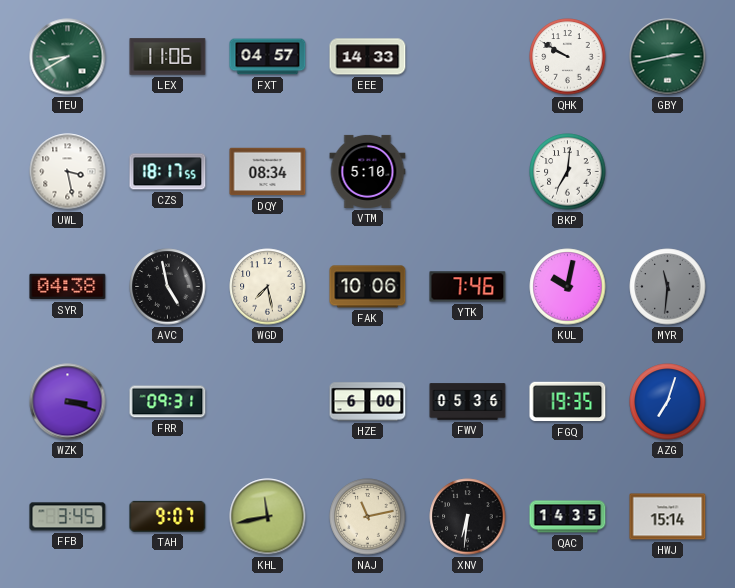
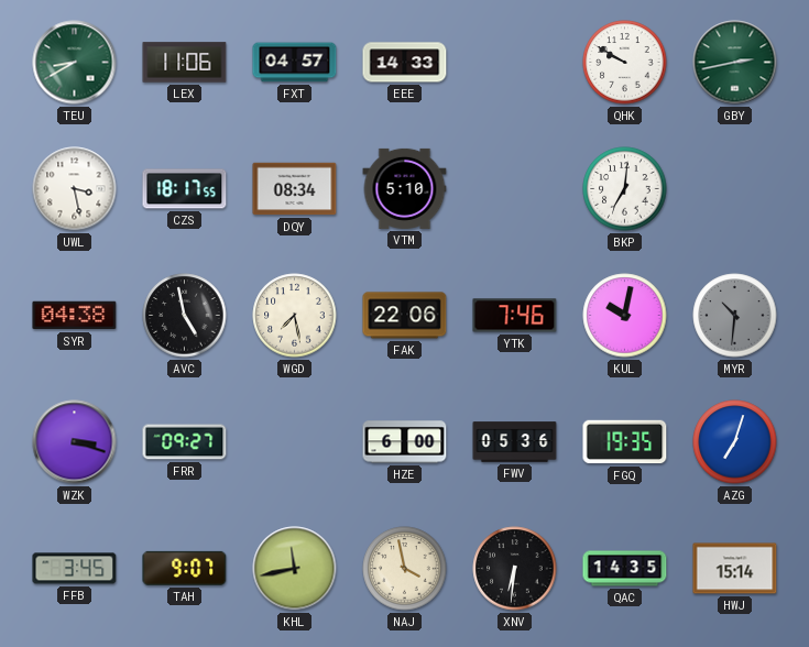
FAK: 10:06 -> 22:06
MYR: 11:31 -> 10:31
FRR: 09:31 -> 09:27
NAJ: 11:13 -> 3:58
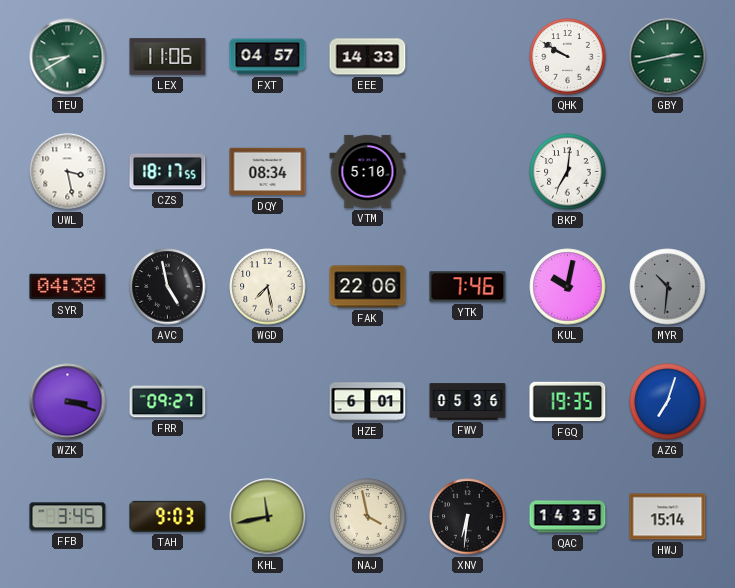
HZE: 6:00 -> 6:01
TAH: 9:07 -> 9:03
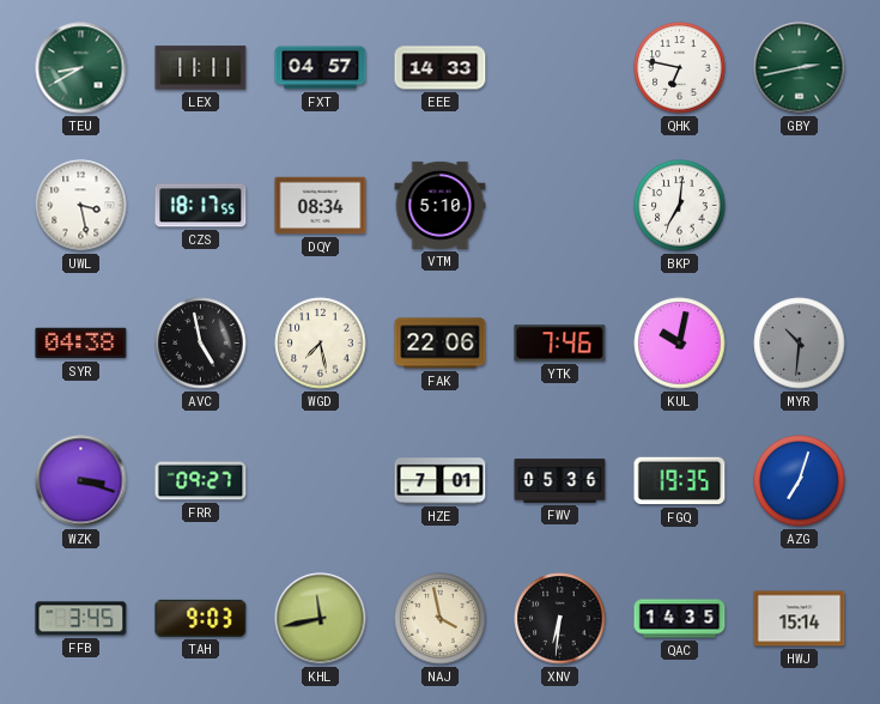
LEX: 11:06 -> 11:11
QHK: 9:50 -> 6:47
HZE: 6:01 -> 7:01
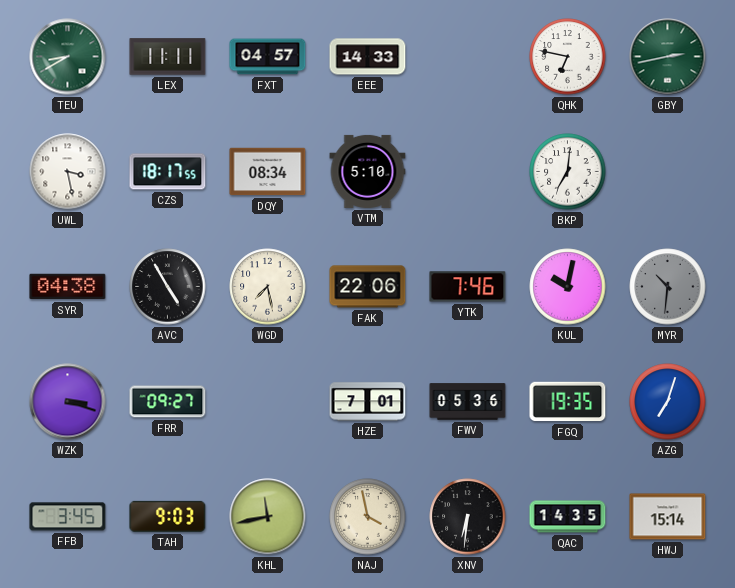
AVC: 4:58 -> 4:55
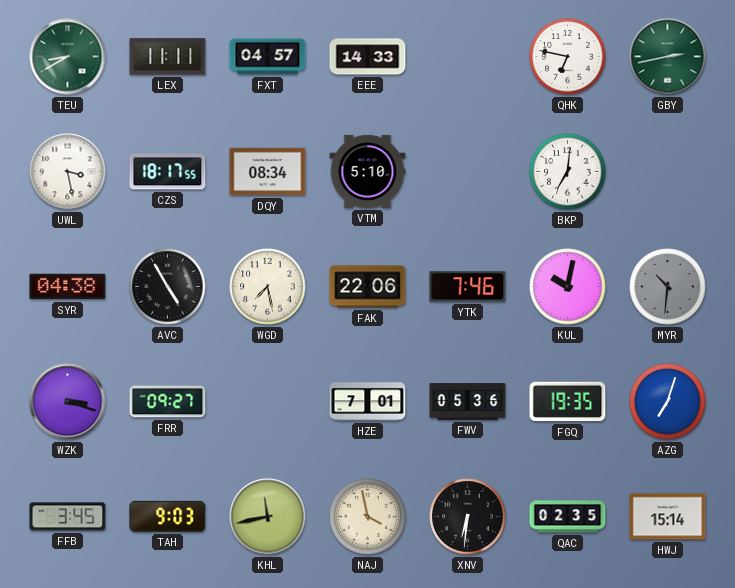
QAC: 14:35 -> 02:35
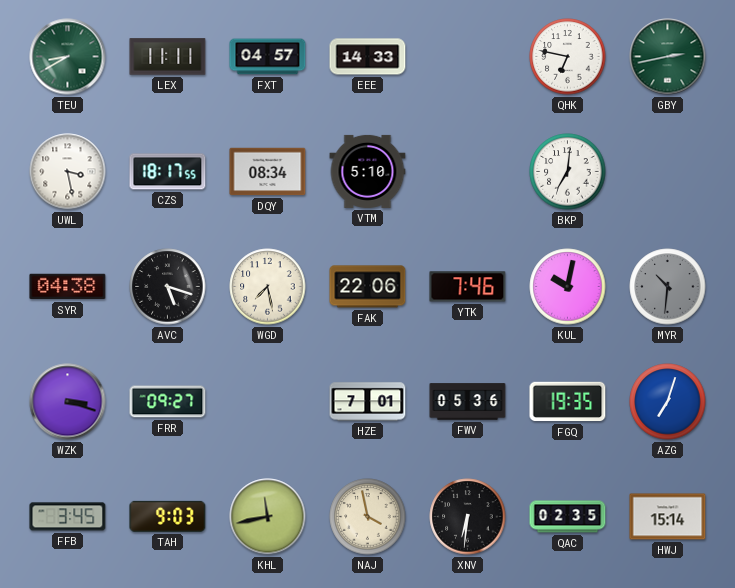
AVC: 4:55 -> 5:18
